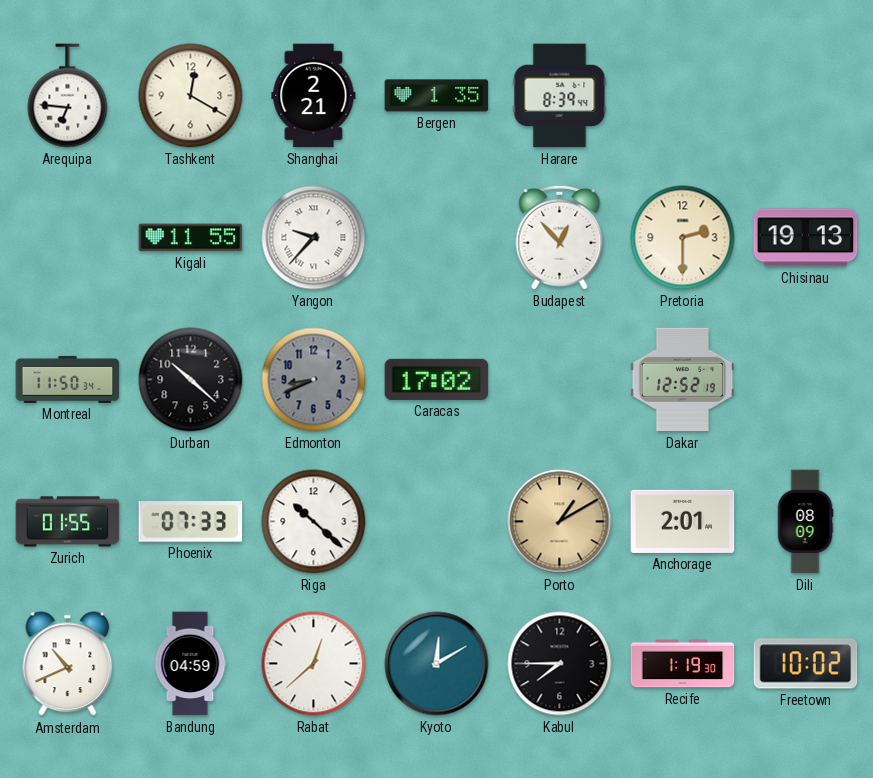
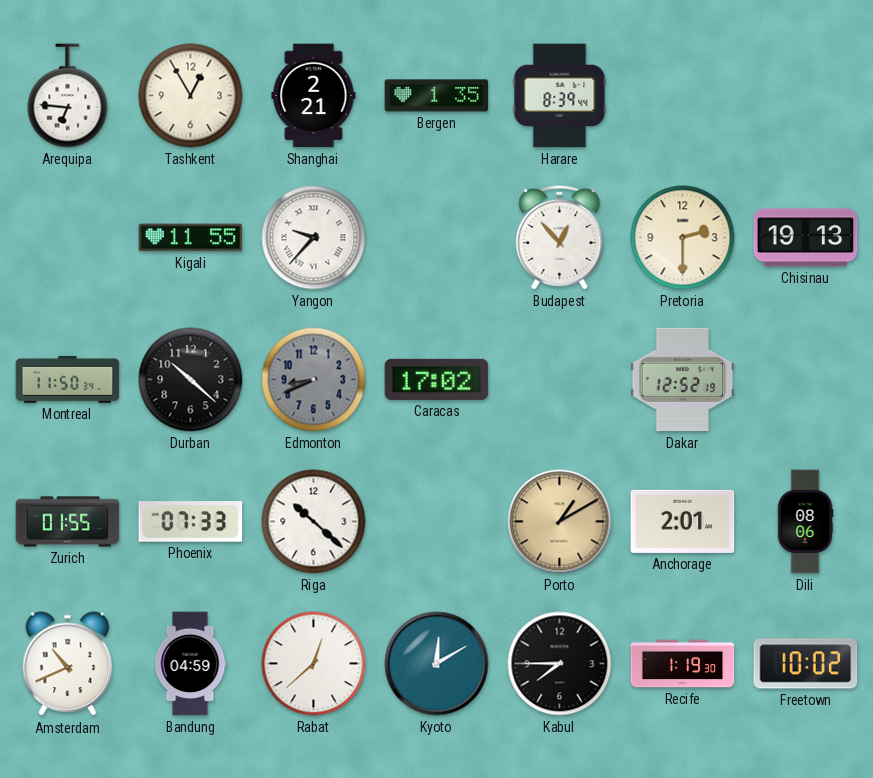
Tashkent: 12:20 -> 12:55
Dili: 08:09 -> 08:06
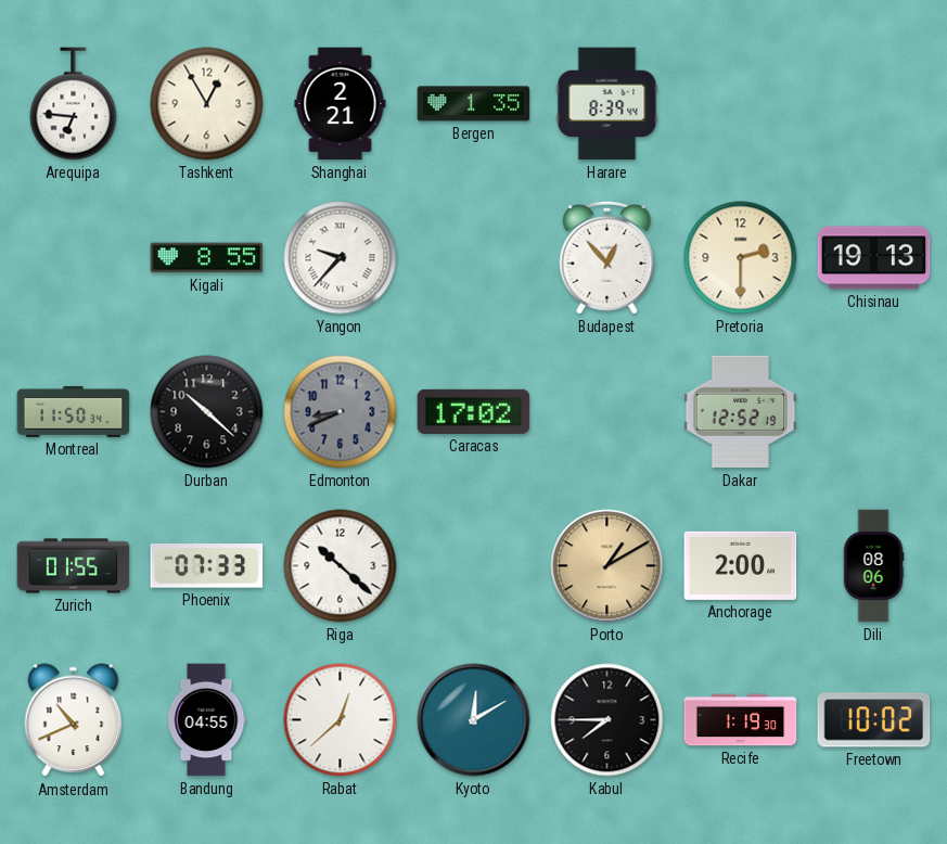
Kigali: 11:55 -> 8:55
Anchorage: 2:01 -> 2:00
Bandung: 04:59 -> 04:55
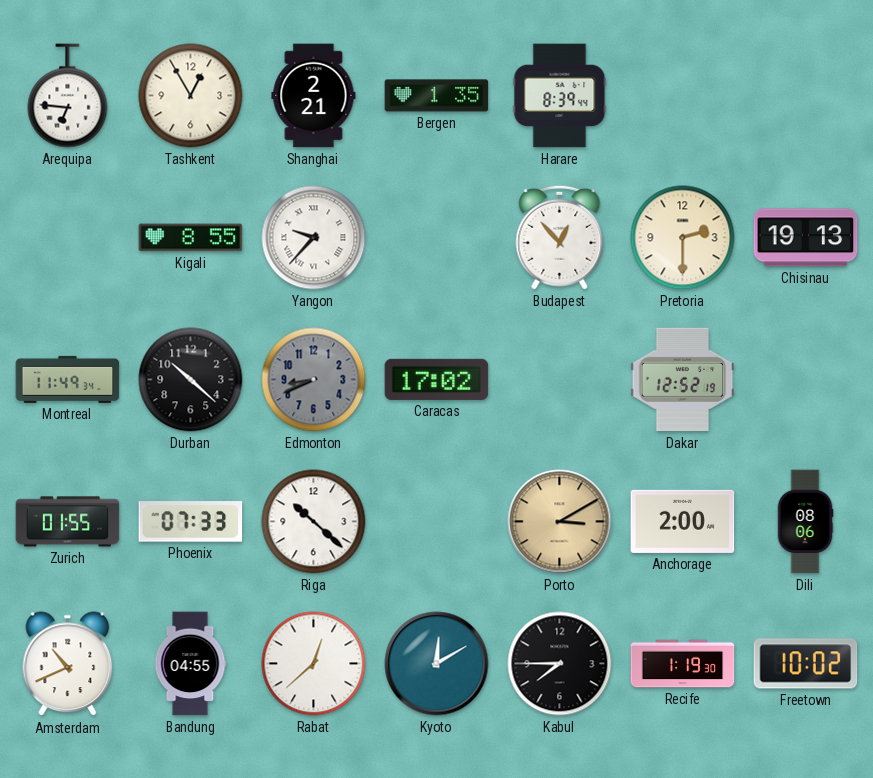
Montreal: 11:50 -> 11:49
Porto: 1:10 -> 3:10
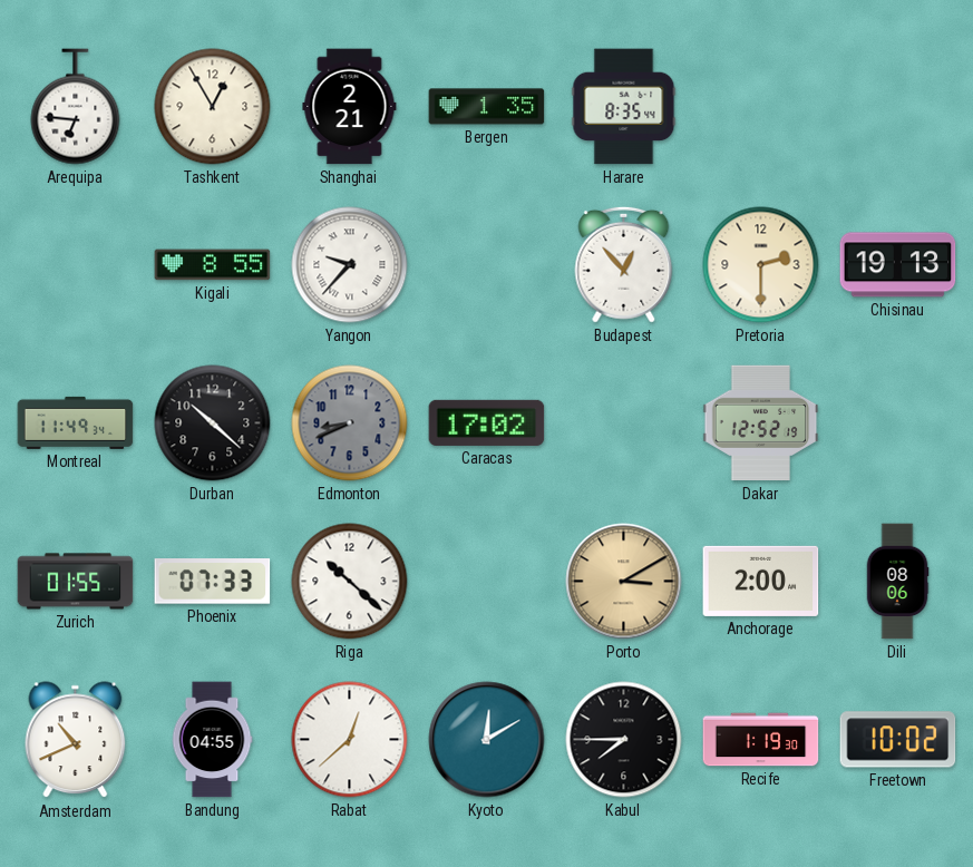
Harare: 8:39 -> 8:35
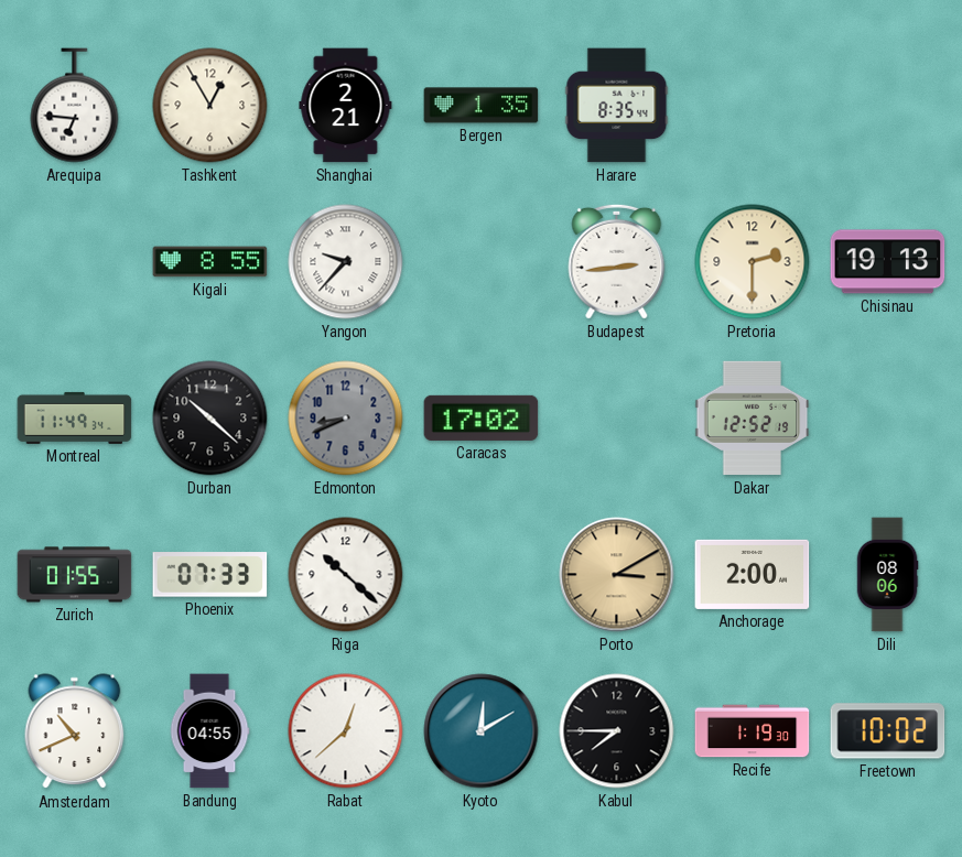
Budapest: 12:53 -> 2:44
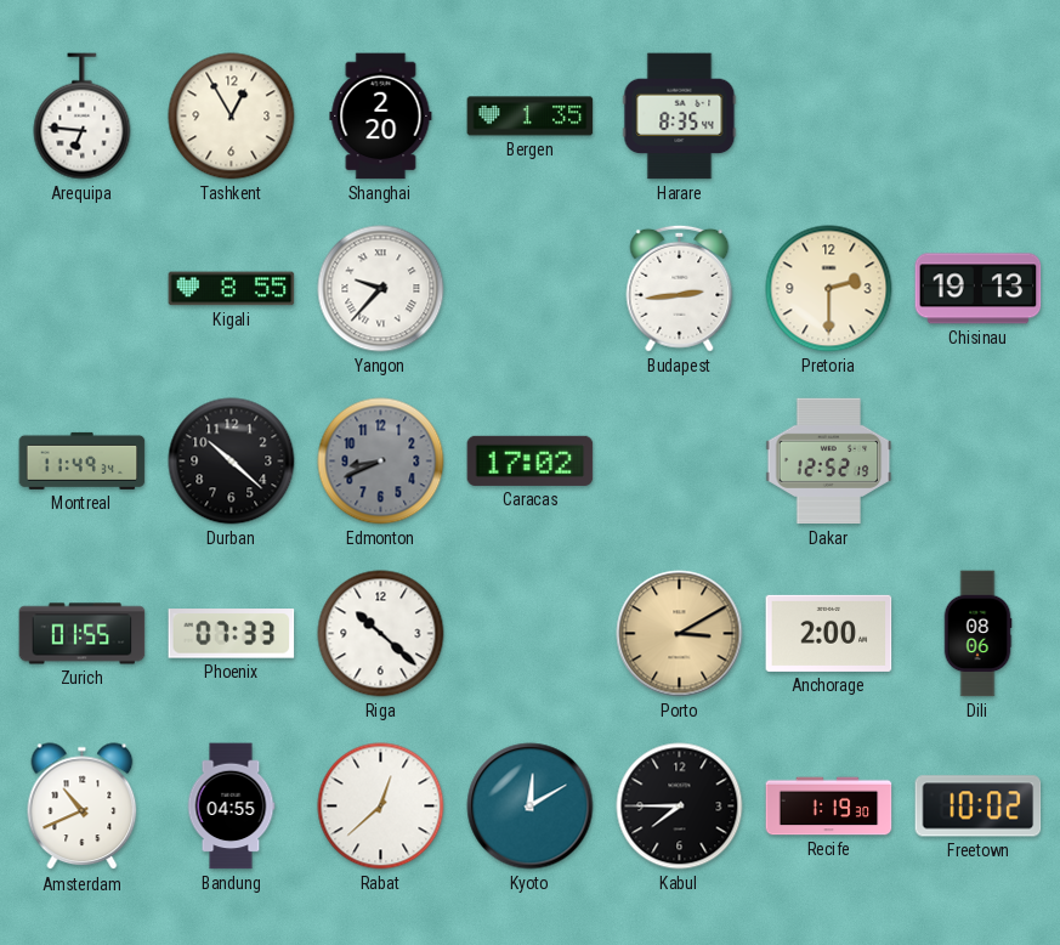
Shanghai: 2:21 -> 2:20
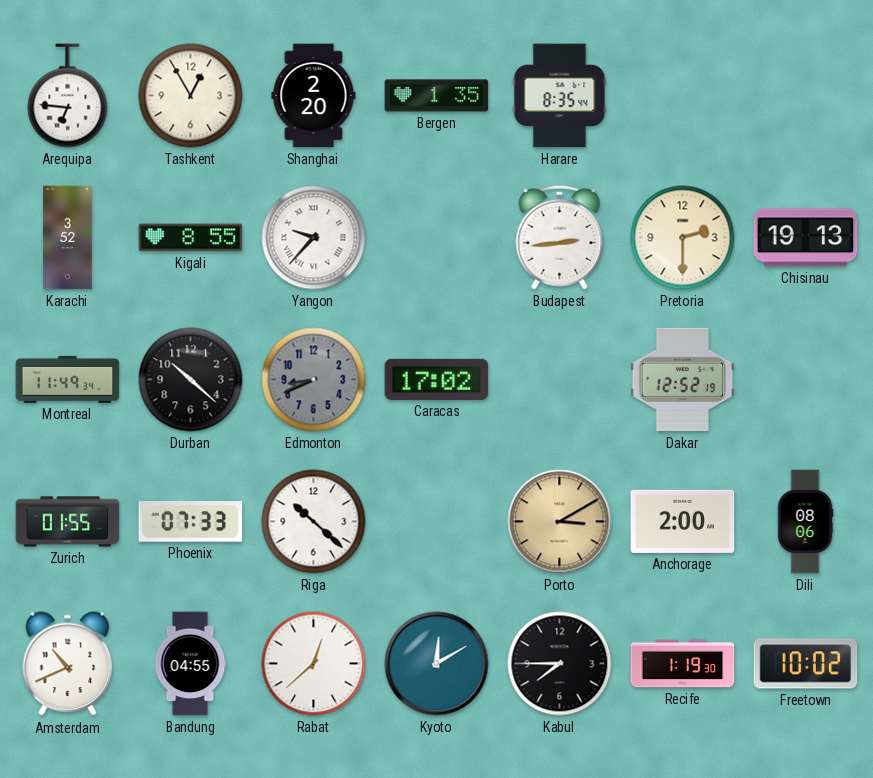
Karachi: none -> 3:52
